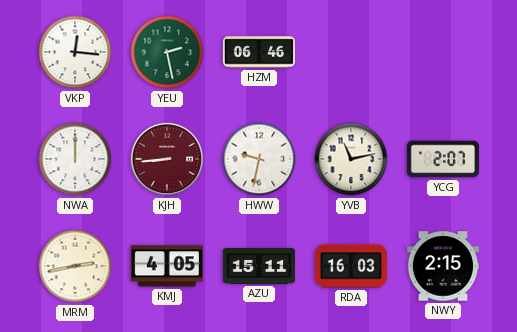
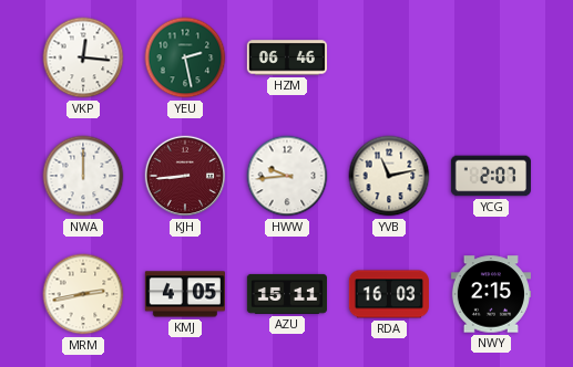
HWW: 9:32 -> 9:44
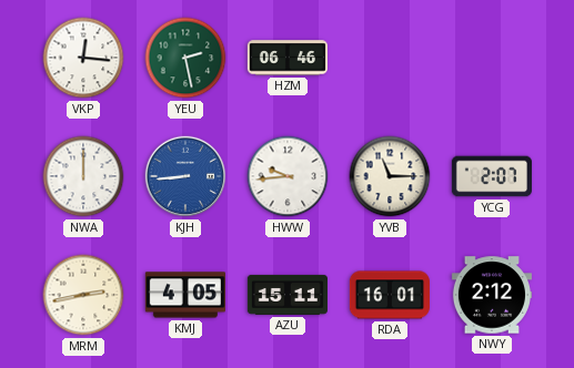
KJH dial: burgundy -> blue
YVB: 11:13 -> 11:15
RDA: 16:03 -> 16:01
NWY: 2:15 -> 2:12
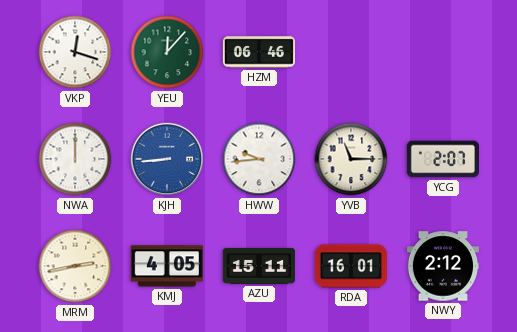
VKP: 12:16 -> 12:18
YEU: 2:28 -> 12:07
